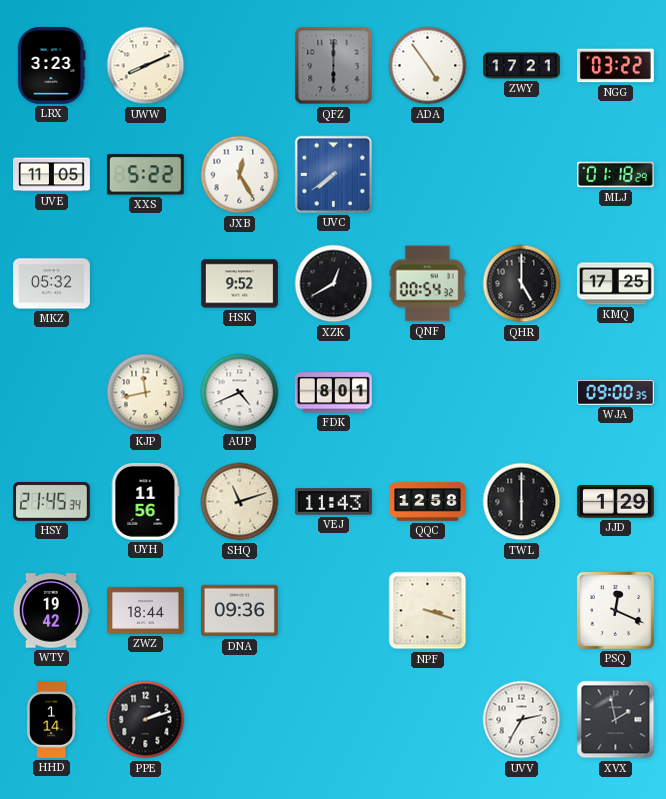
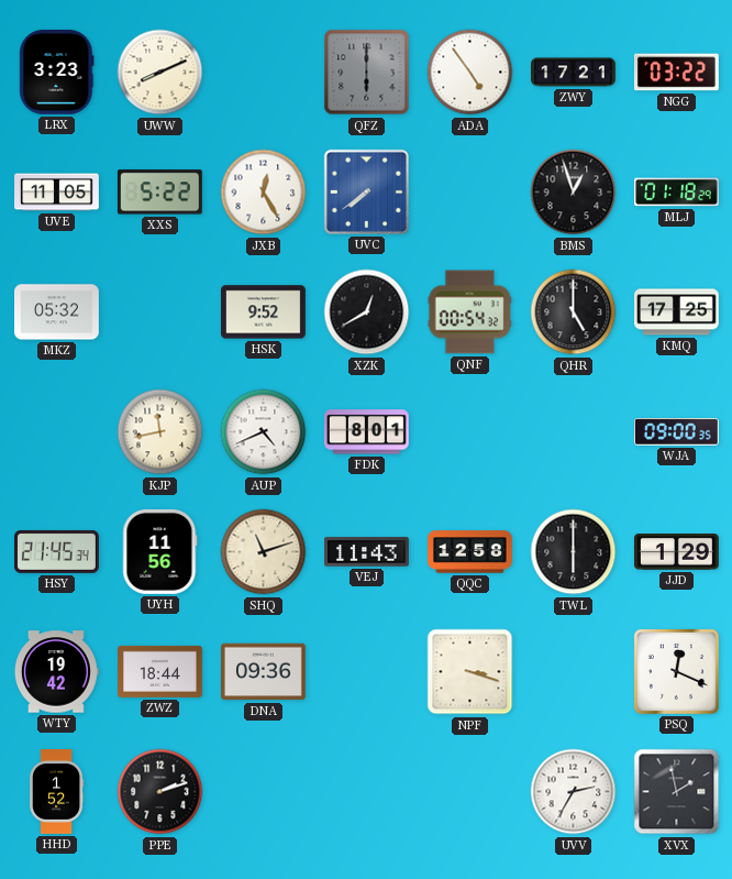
BMS: none -> 12:57
HHD: 1:14 -> 1:52
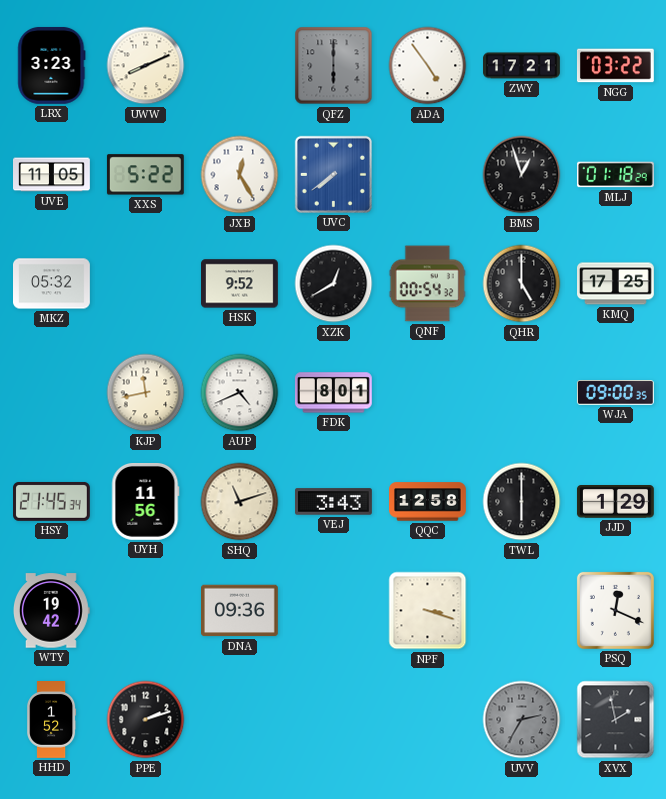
VEJ: 11:43 -> 3:43
ZWZ: 18:44 -> none
UVV dial: white -> grey
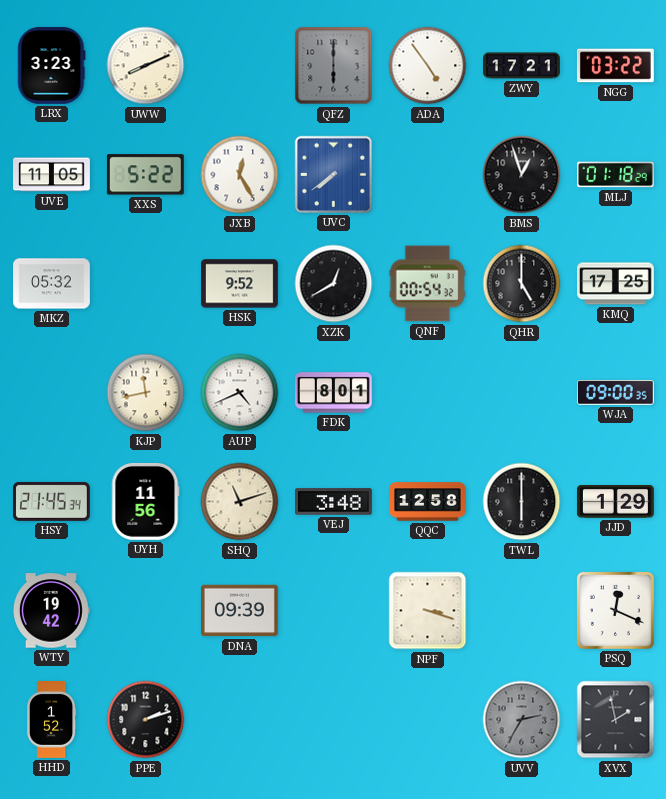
VEJ: 3:43 -> 3:48
DNA: 09:36 -> 09:39
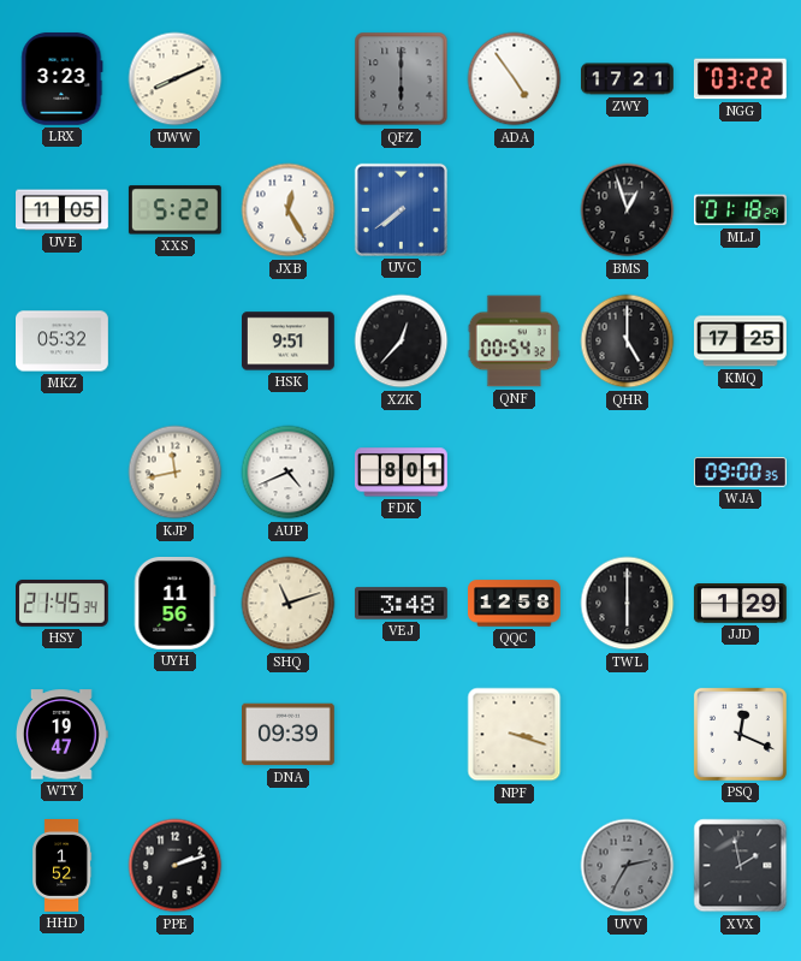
HSK: 9:52 -> 9:51
XZK: 12:40 -> 12:37
WTY: 19:42 -> 19:47
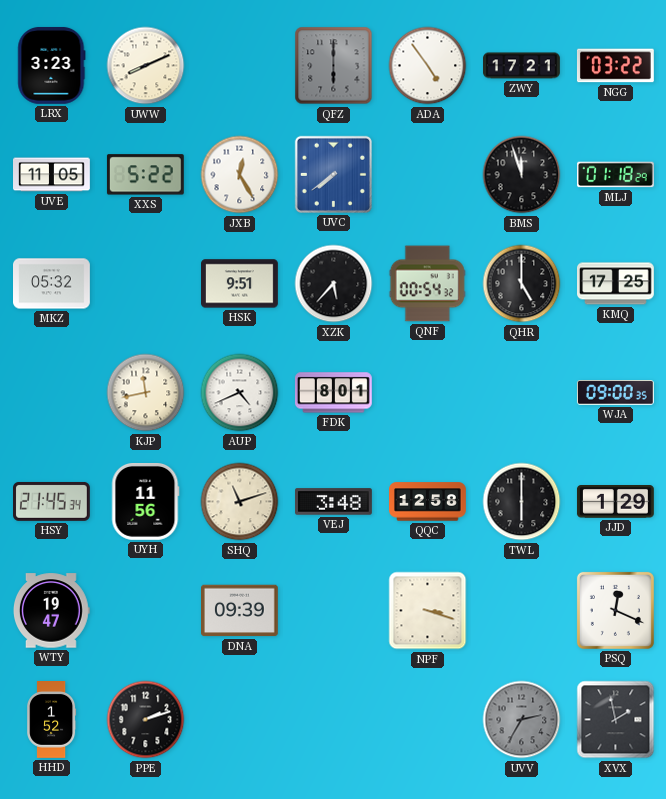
BMS: 12:57 -> 11:57
XZK: 12:37 -> 5:37
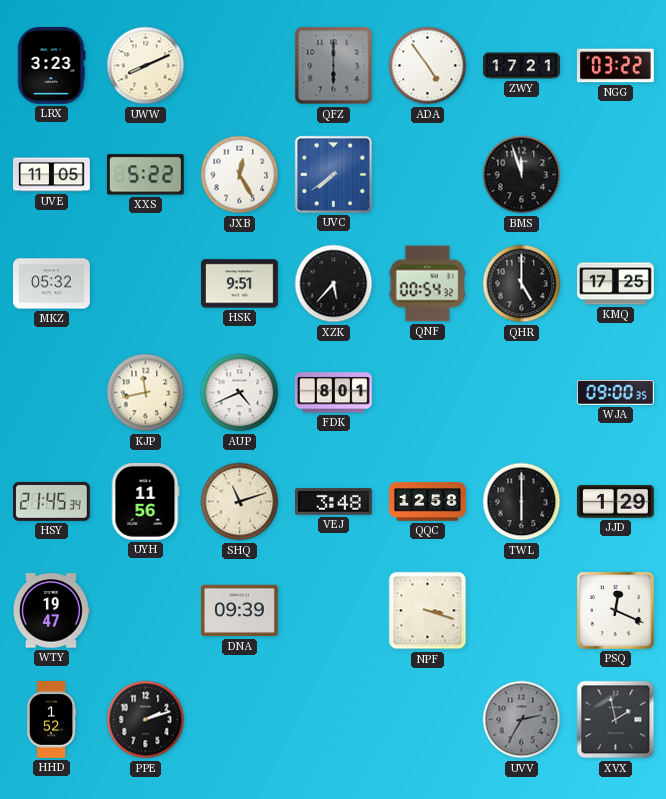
MLJ: 01:18 -> none
